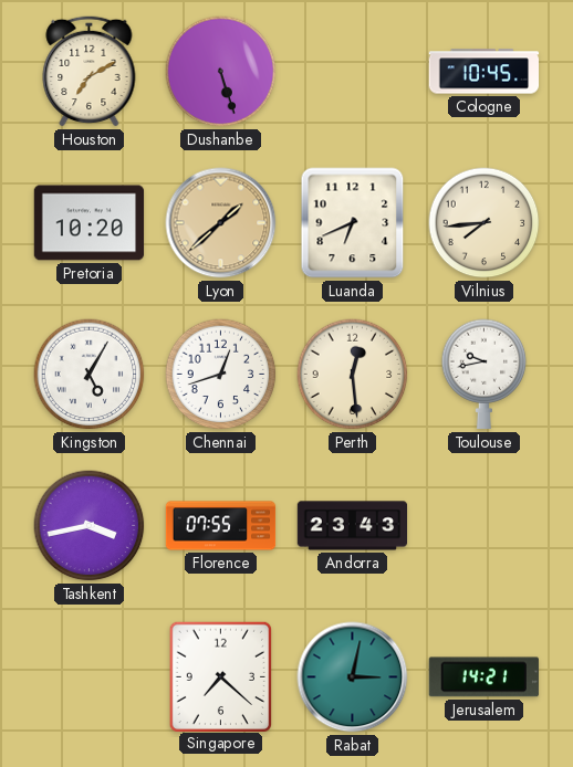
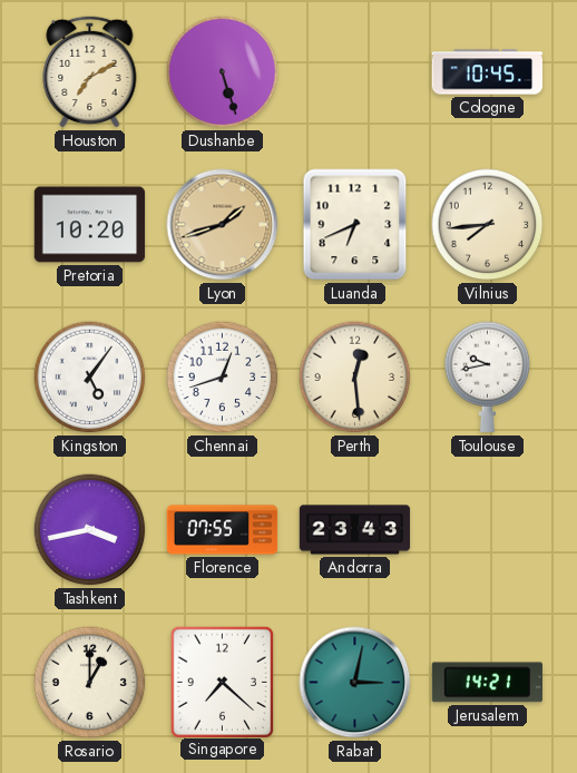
Lyon: 1:38 -> 1:42
Kingston: 5:05 -> 5:06
Rosario: none -> 1:00
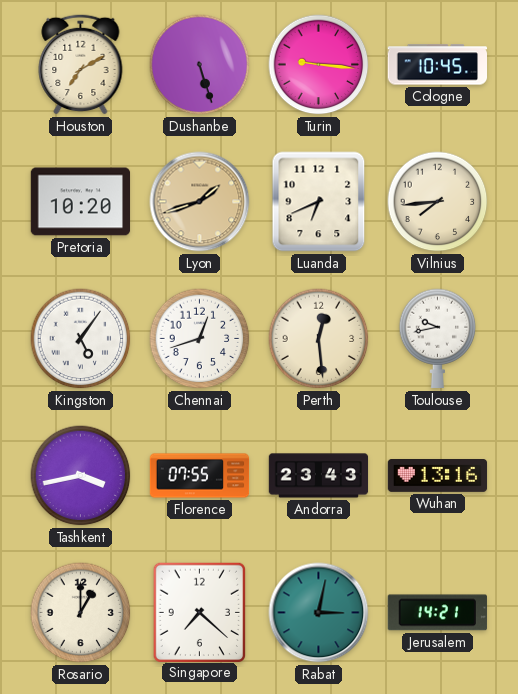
Turin: none -> 9:16
Wuhan: none -> 13:16
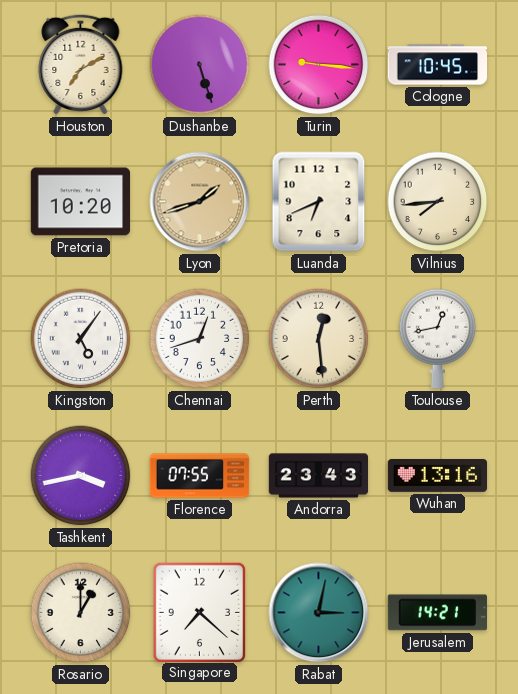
Toulouse: 9:43 -> 12:43
